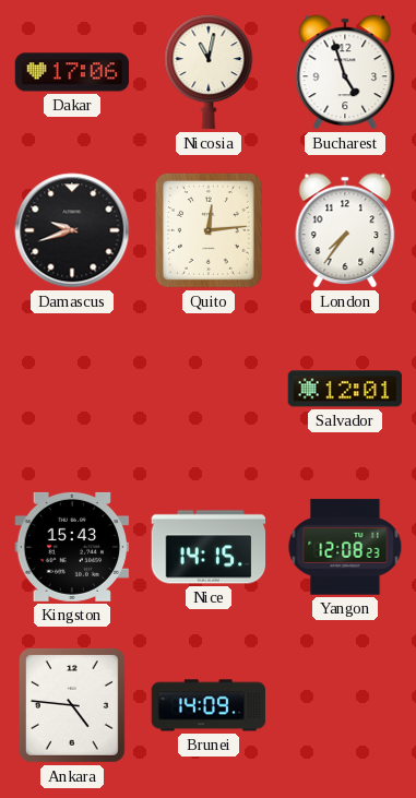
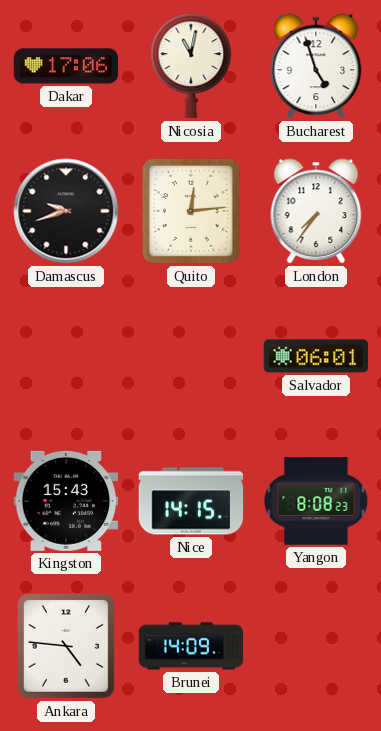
Salvador: 12:01 -> 06:01
Yangon: 12:08 -> 8:08
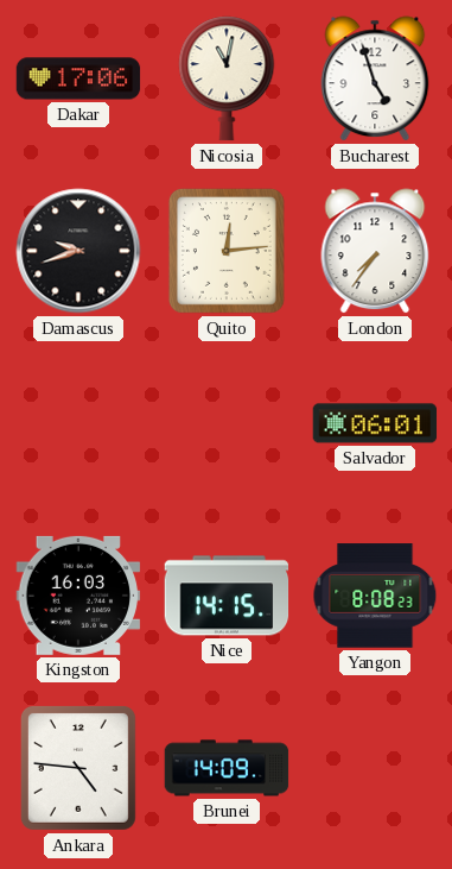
Kingston: 15:43 -> 16:03
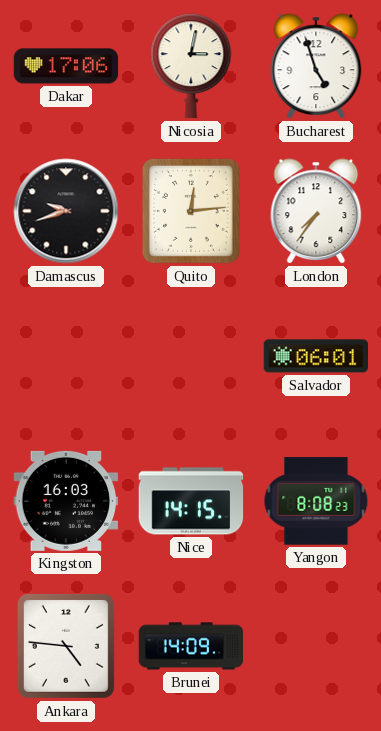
Nicosia: 11:02 -> 3:02
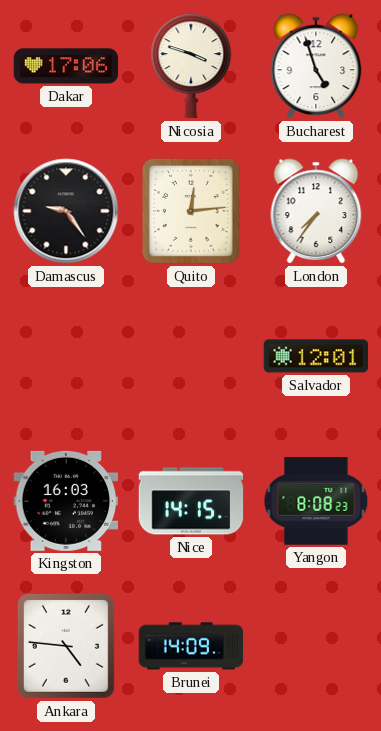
Nicosia: 3:02 -> 3:48
Damascus: 9:42 -> 9:24
Salvador: 06:01 -> 12:01
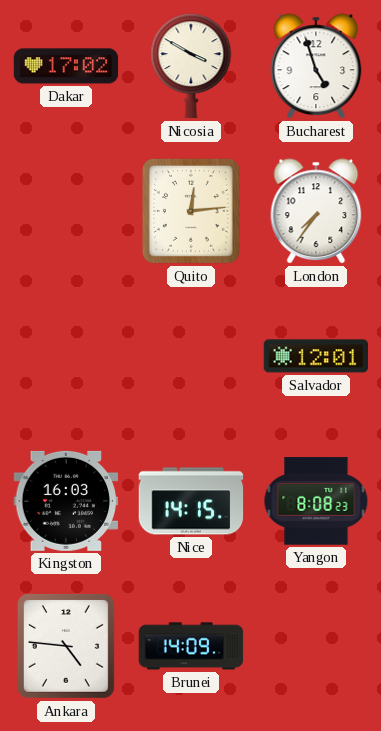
Dakar: 17:06 -> 17:02
Nicosia: 3:48 -> 3:50
Damascus: 9:24 -> none
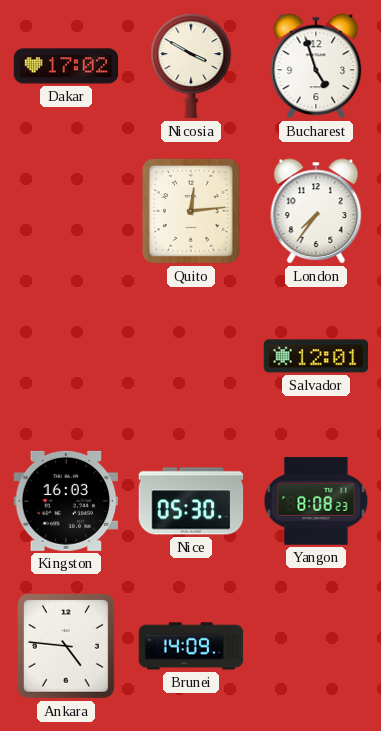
Nice: 14:15 -> 05:30
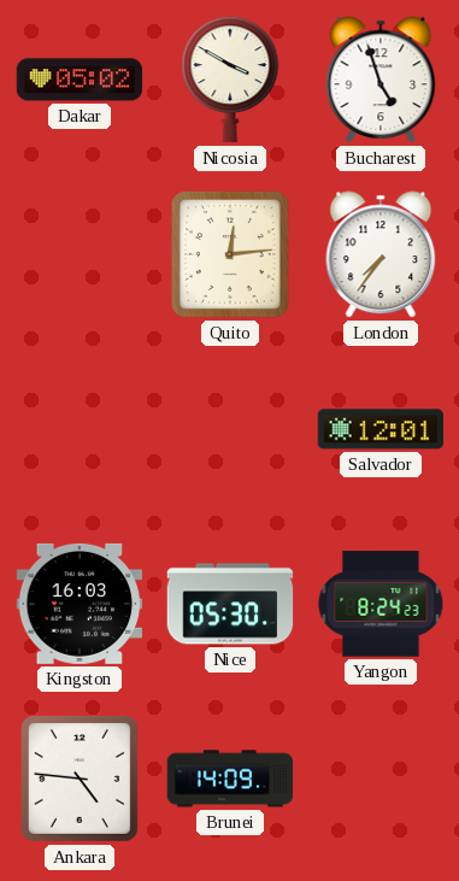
Dakar: 17:02 -> 05:02
Yangon: 8:08 -> 8:24
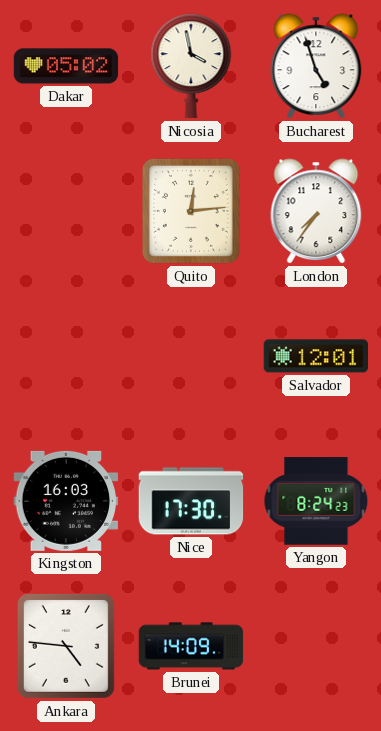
Nicosia: 3:50 -> 3:58
Nice: 05:30 -> 17:30
